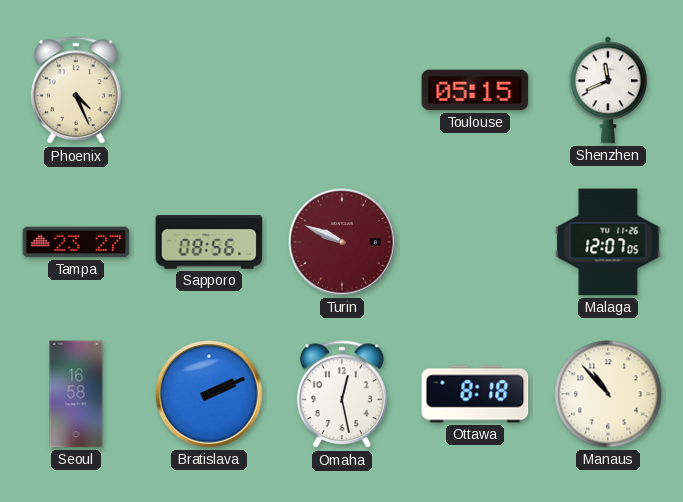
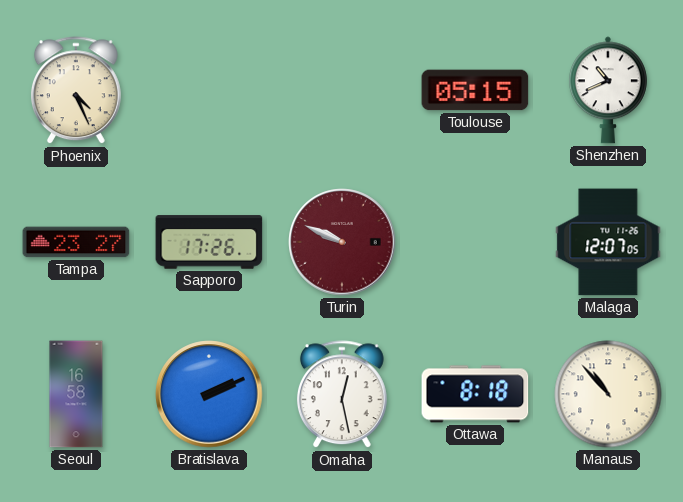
Shenzhen: 11:41 -> 10:41
Sapporo: 08:56 -> 17:26
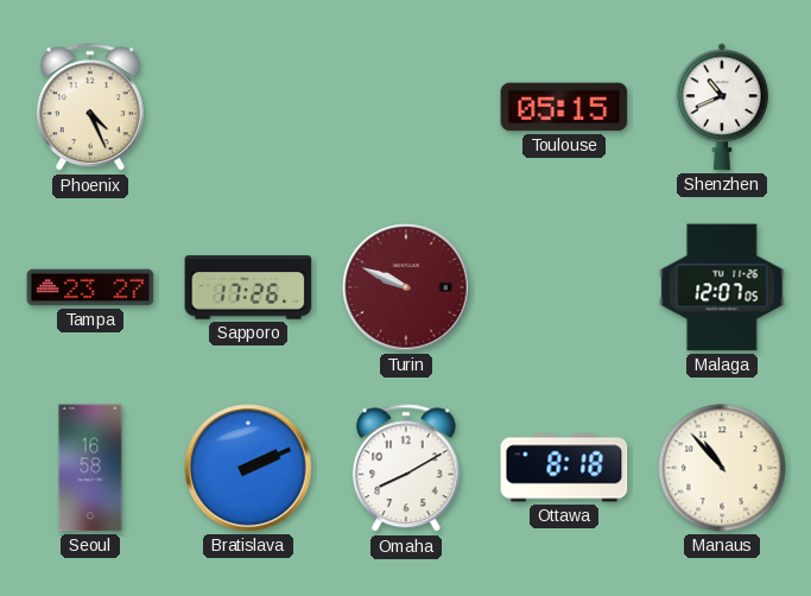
Omaha: 12:28 -> 8:10
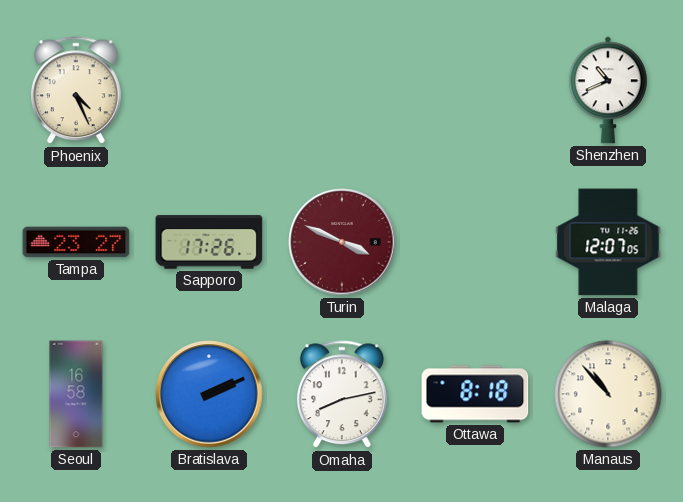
Toulouse: 05:15 -> none
Turin: 9:49 -> 3:49
Omaha: 8:10 -> 8:13
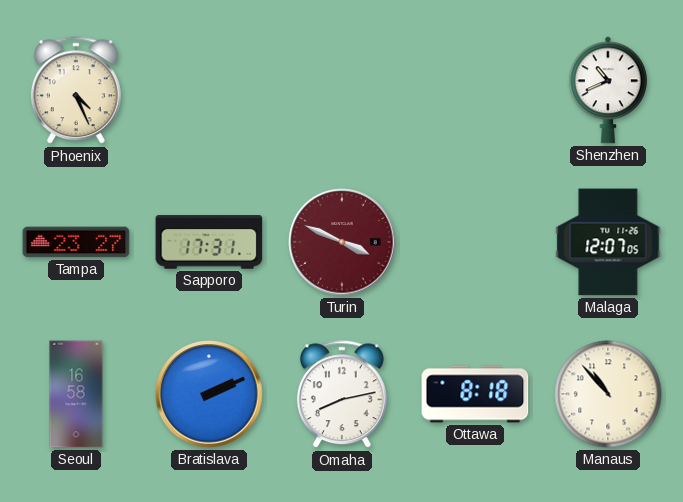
Sapporo: 17:26 -> 17:31
